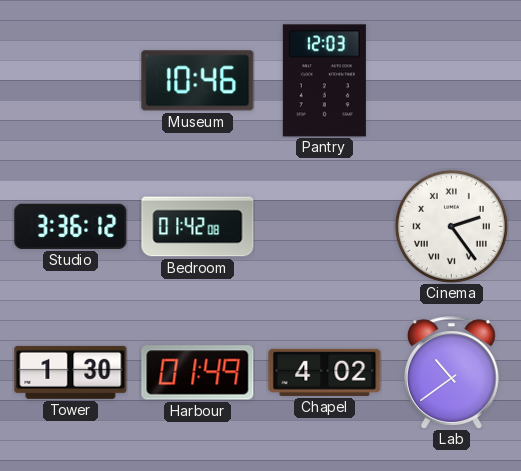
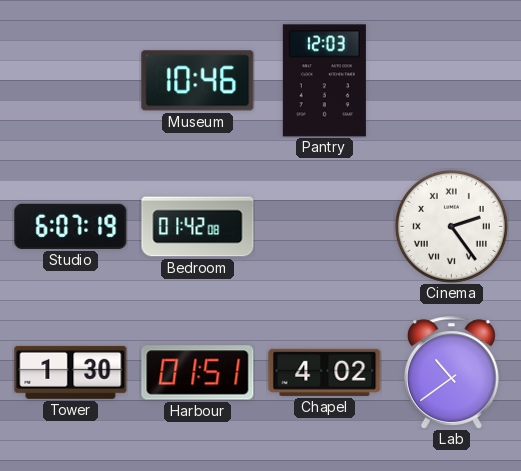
Studio: 3:36 -> 6:07
Harbour: 01:49 -> 01:51
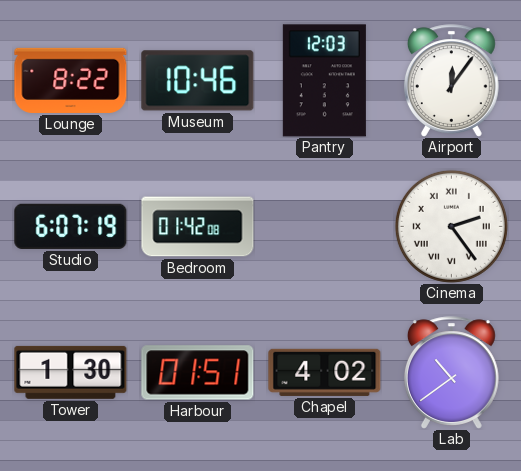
Lounge: none -> 8:22
Airport: none -> 12:06
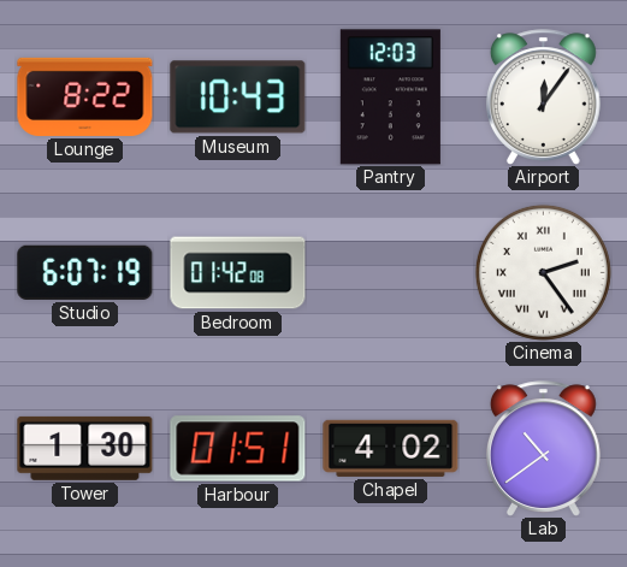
Museum: 10:46 -> 10:43
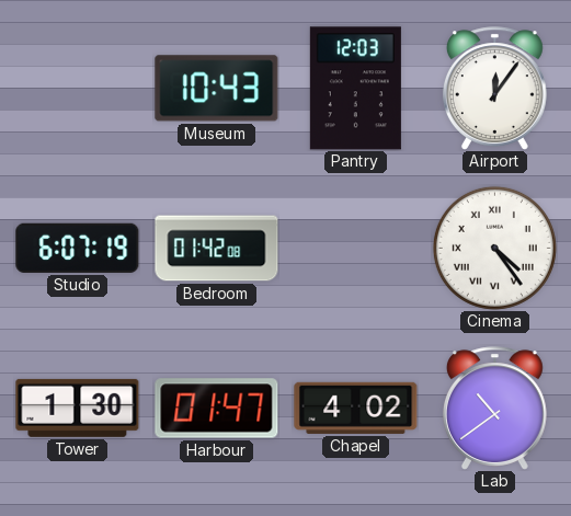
Lounge: 8:22 -> none
Cinema: 2:24 -> 4:24
Harbour: 01:51 -> 01:47
